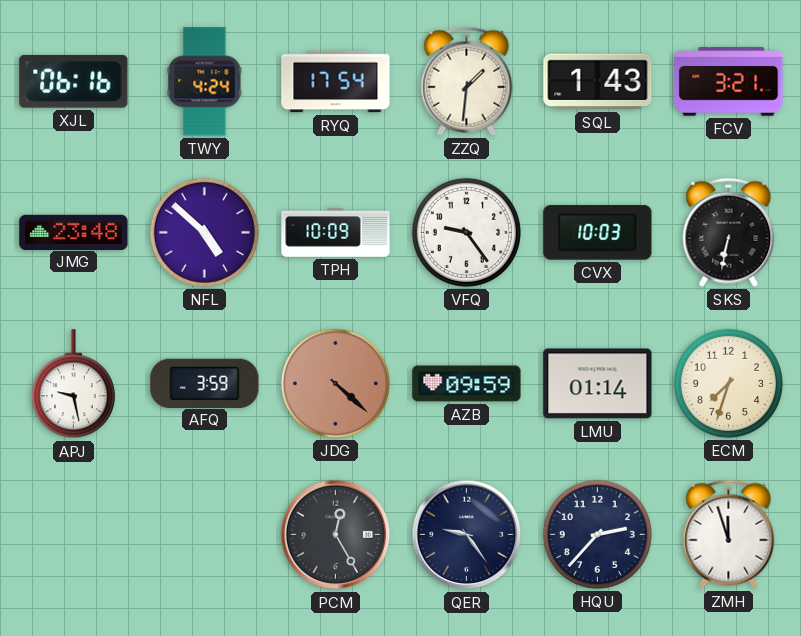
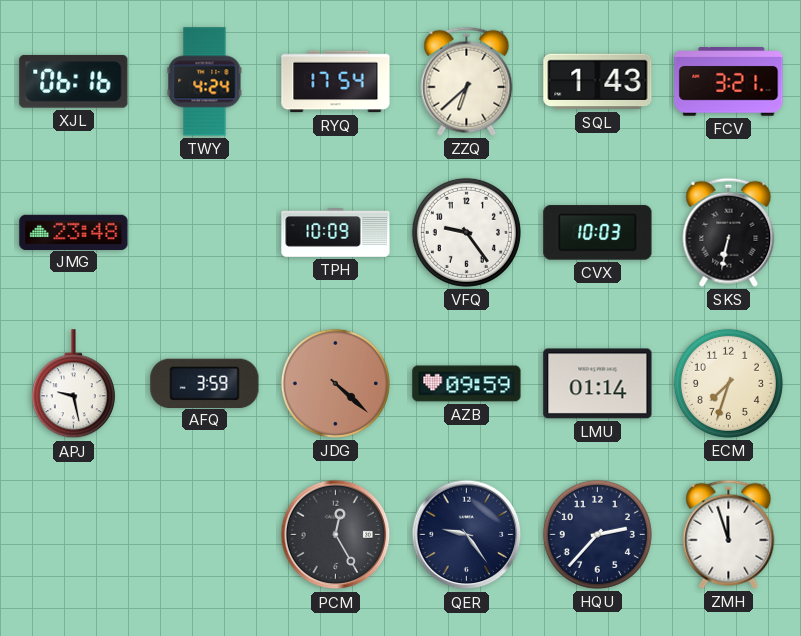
ZZQ: 1:31 -> 6:38
NFL: 4:52 -> none
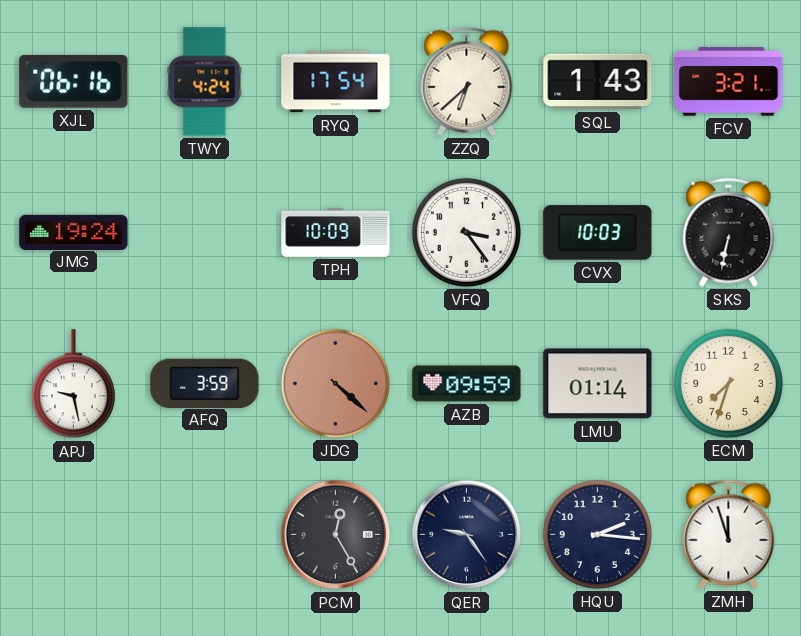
JMG: 23:48 -> 19:24
VFQ: 9:24 -> 3:24
HQU: 2:37 -> 2:16
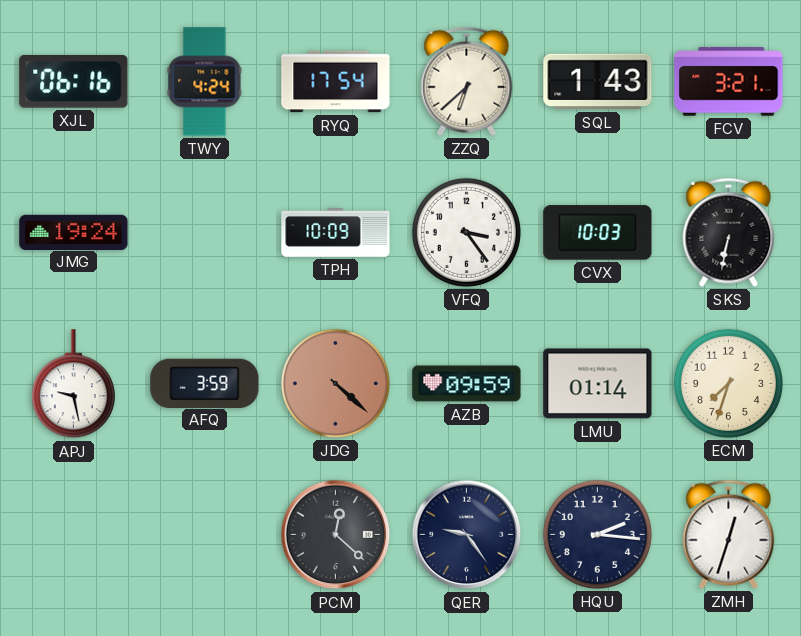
PCM: 12:25 -> 12:22
ZMH: 11:57 -> 12:33
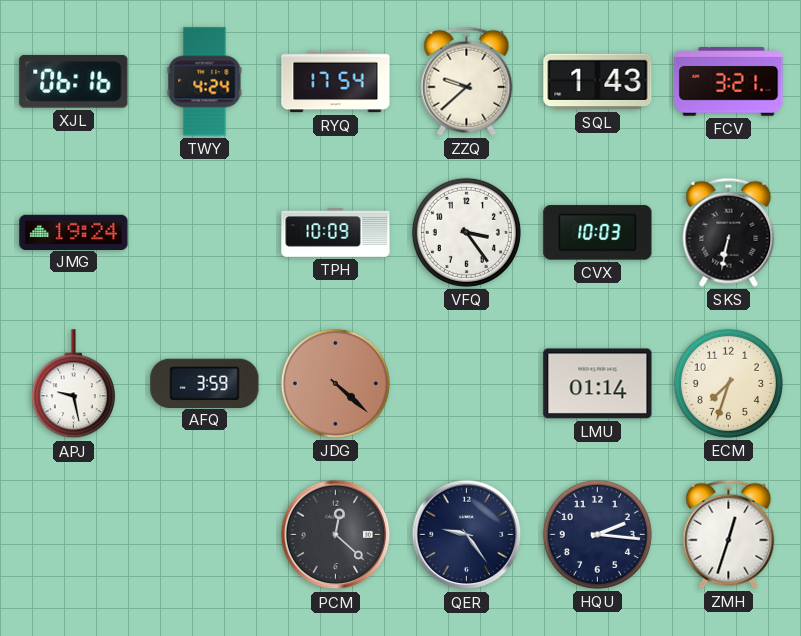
ZZQ: 6:38 -> 9:38
AZB: 09:59 -> none
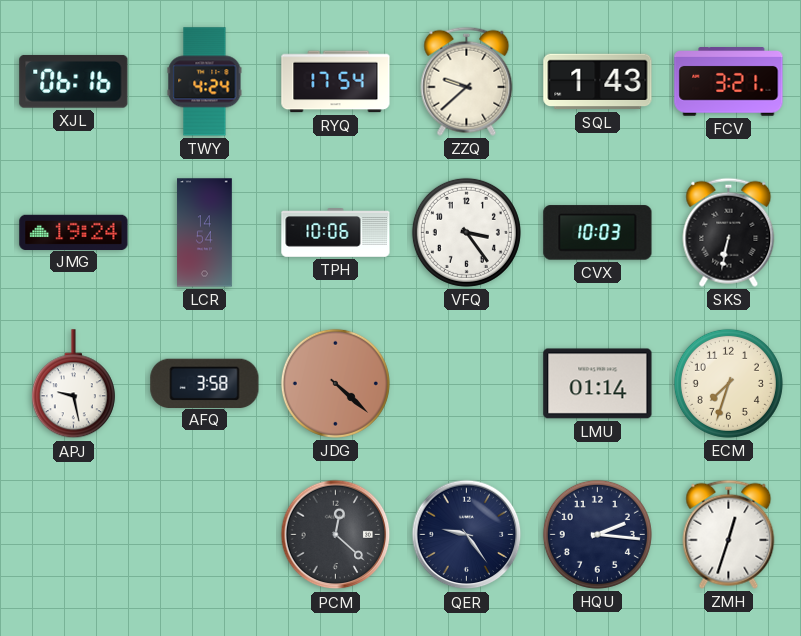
LCR: none -> 14:54
TPH: 10:09 -> 10:06
AFQ: 3:59 -> 3:58
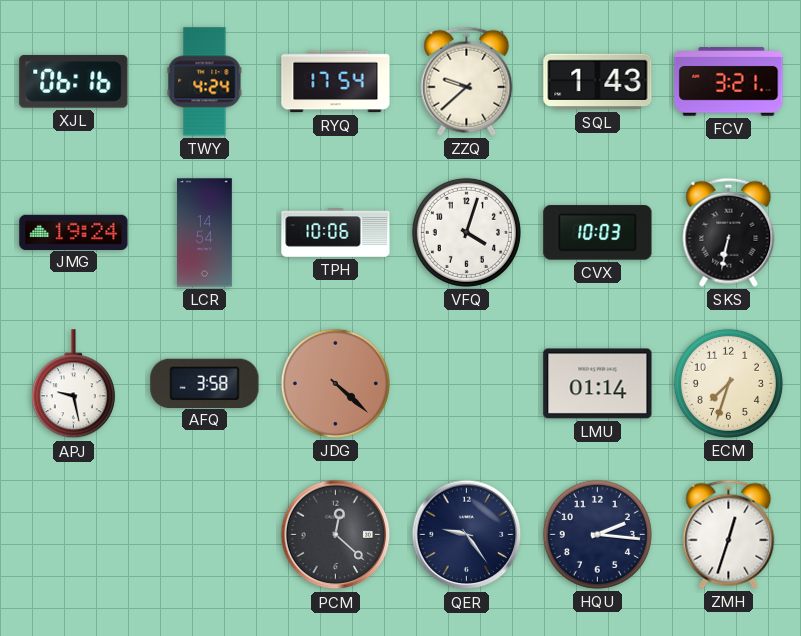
VFQ: 3:24 -> 4:03
